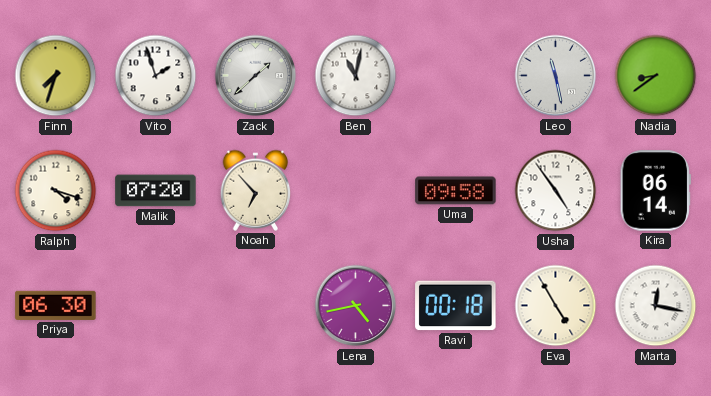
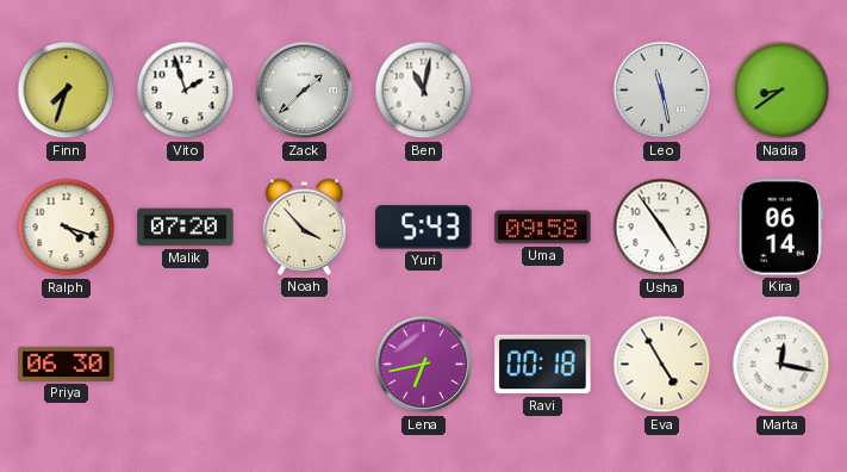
Noah: 6:53 -> 3:53
Yuri: none -> 5:43
Lena: 4:43 -> 6:43
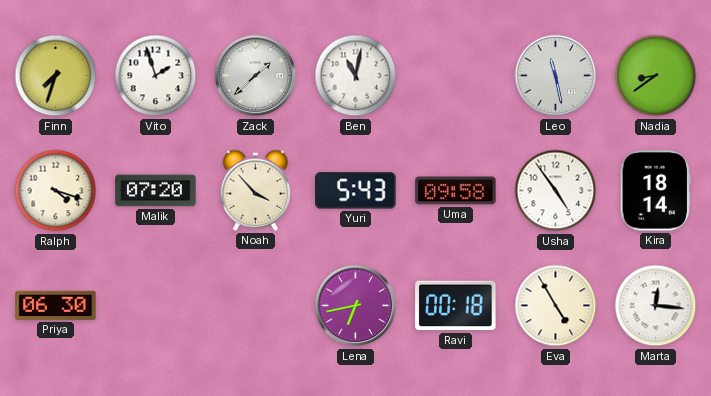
Kira: 06:14 -> 18:14
Marta: 12:17 -> 12:16
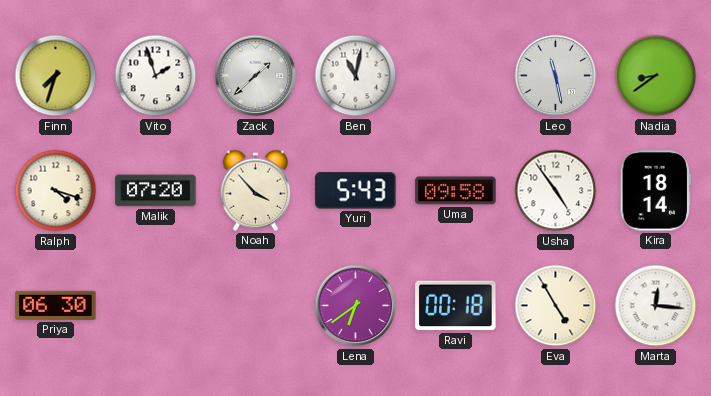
Lena: 6:43 -> 6:39
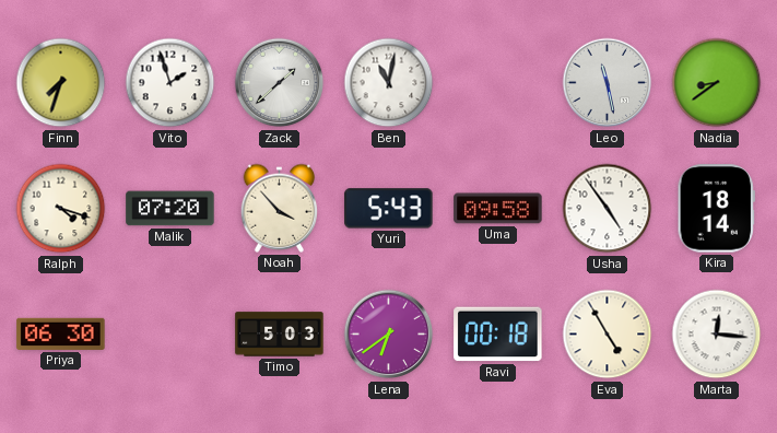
Timo: none -> 5:03
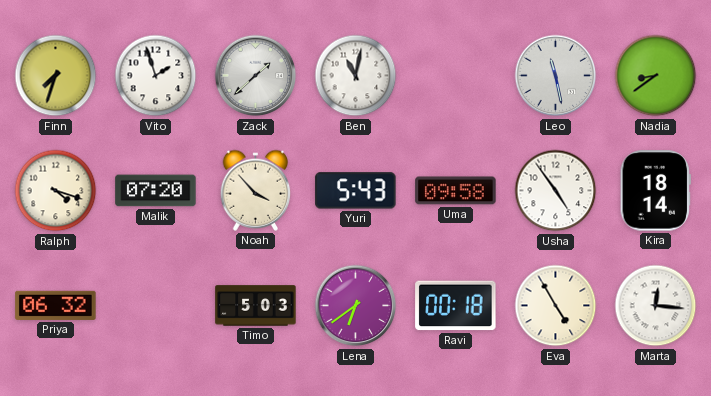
Priya: 06:30 -> 06:32
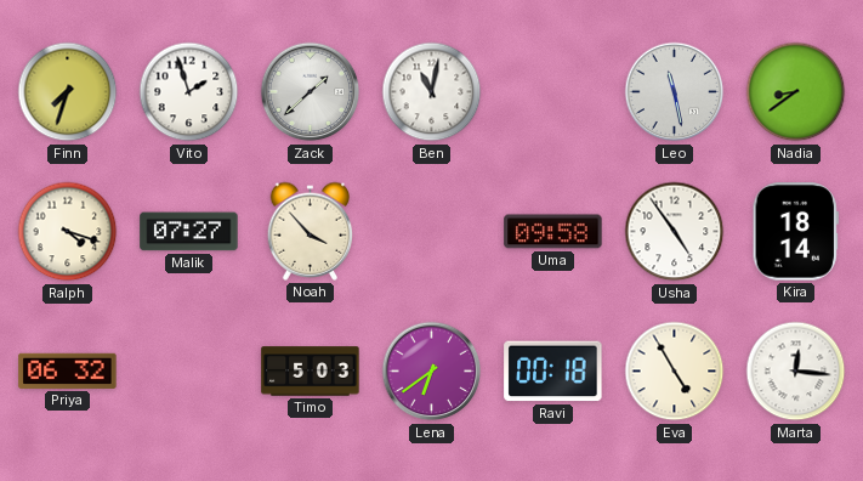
Malik: 07:20 -> 07:27
Yuri: 5:43 -> none
